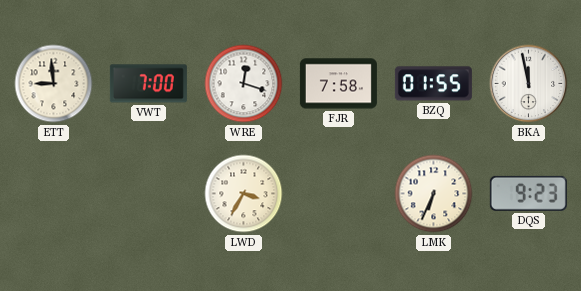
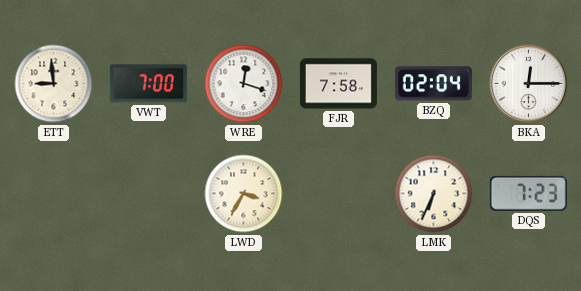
BZQ: 01:55 -> 02:04
BKA: 11:58 -> 12:15
DQS: 9:23 -> 7:23
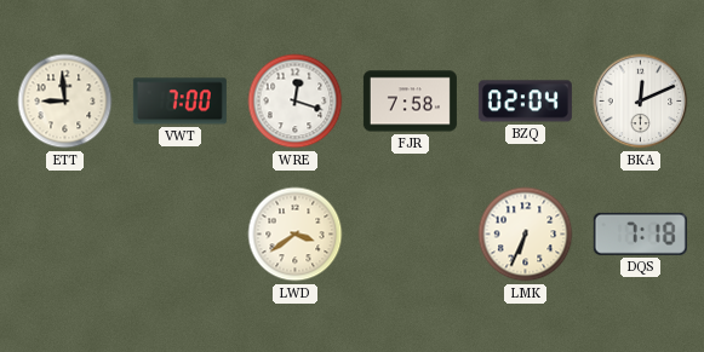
BKA: 12:15 -> 12:11
LWD: 3:35 -> 3:39
DQS: 7:23 -> 7:18
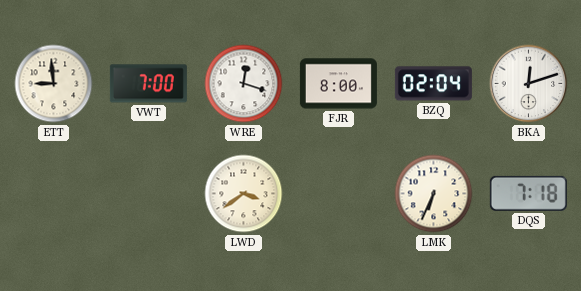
FJR: 7:58 -> 8:00
BKA: 12:11 -> 12:12
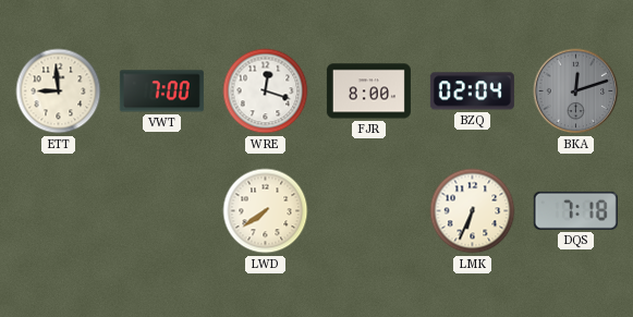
BKA dial: white -> grey
LWD: 3:39 -> 7:39
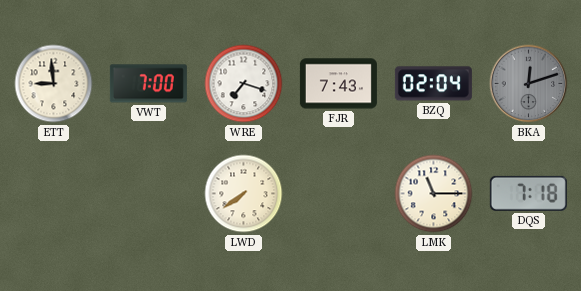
WRE: 12:18 -> 7:18
FJR: 8:00 -> 7:43
LMK: 6:34 -> 11:15
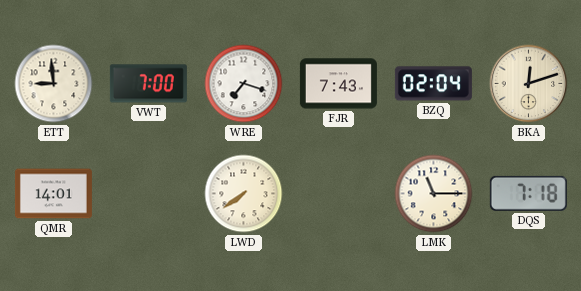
BKA dial: grey -> cream
QMR: none -> 14:01
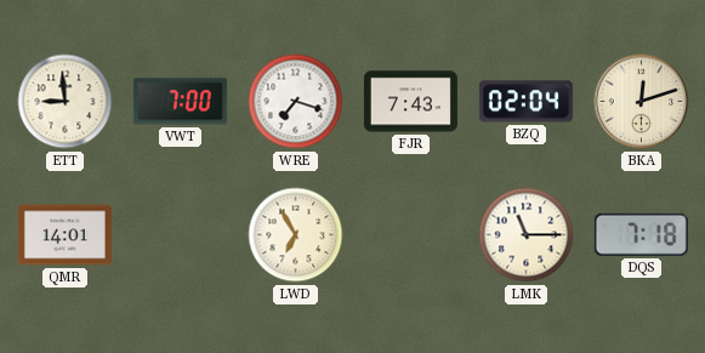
LWD: 7:39 -> 6:55
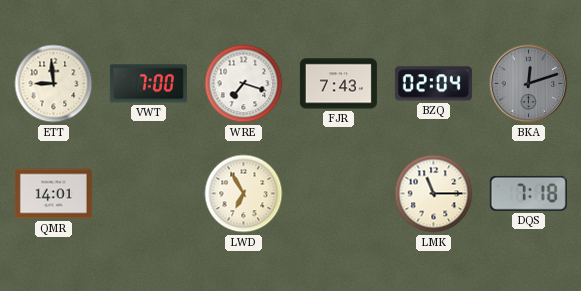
BKA dial: cream -> grey
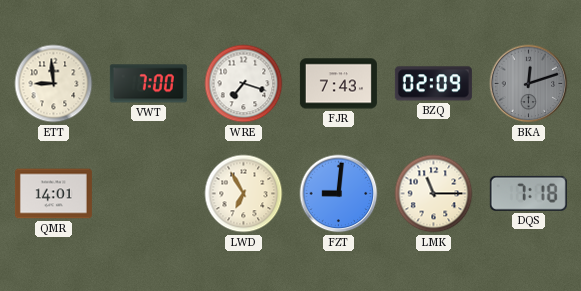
BZQ: 02:04 -> 02:09
FZT: none -> 9:01
